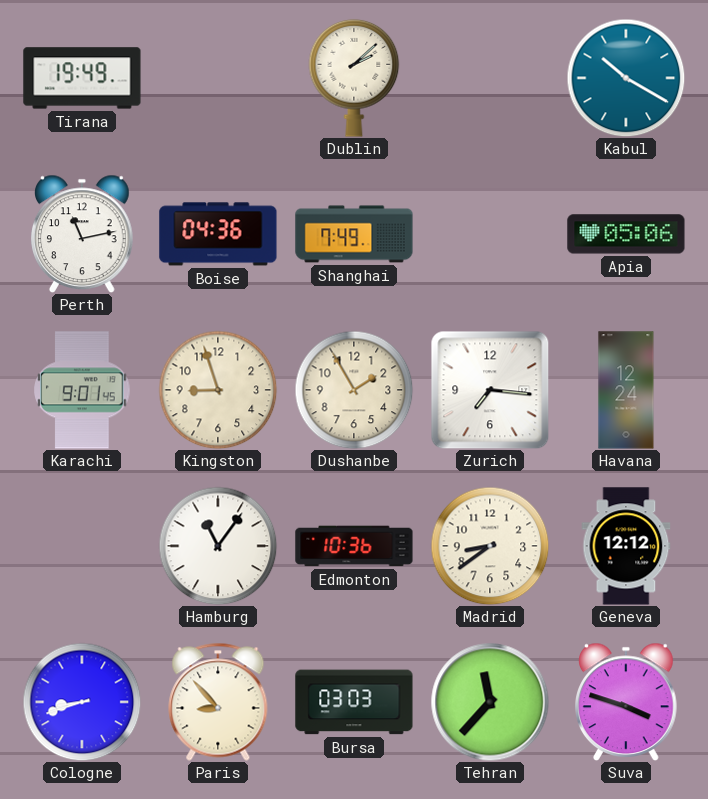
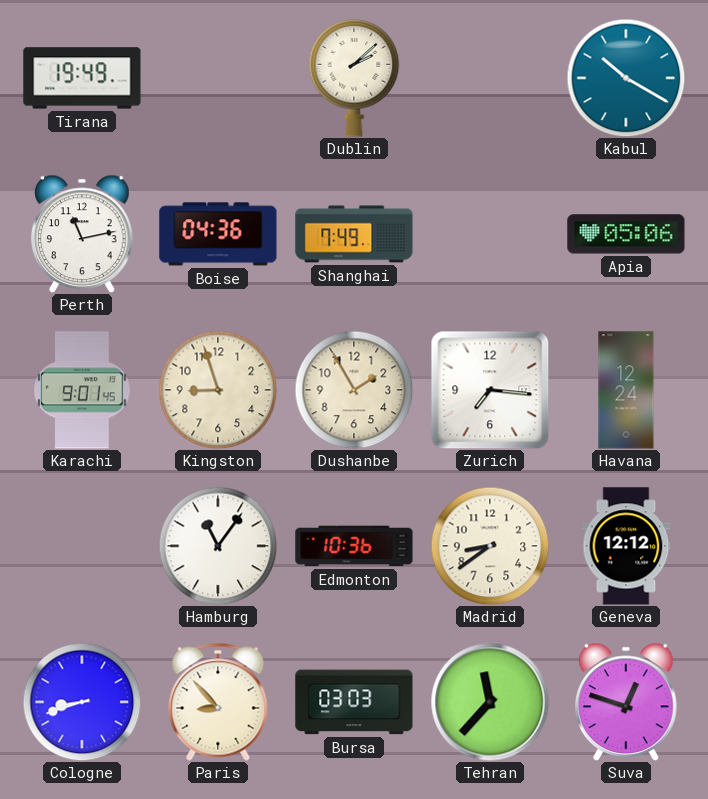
Suva: 3:48 -> 12:48
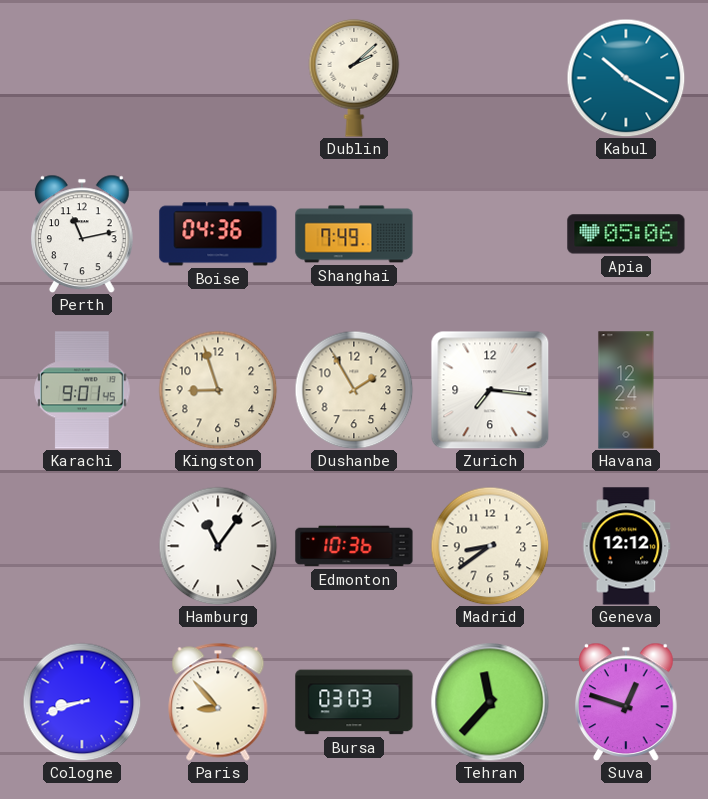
Tirana: 19:49 -> none
